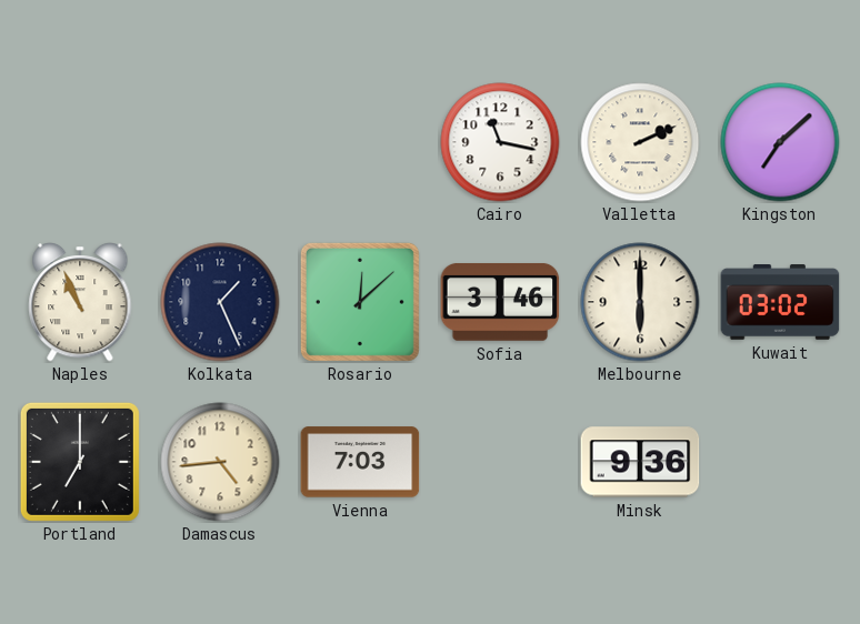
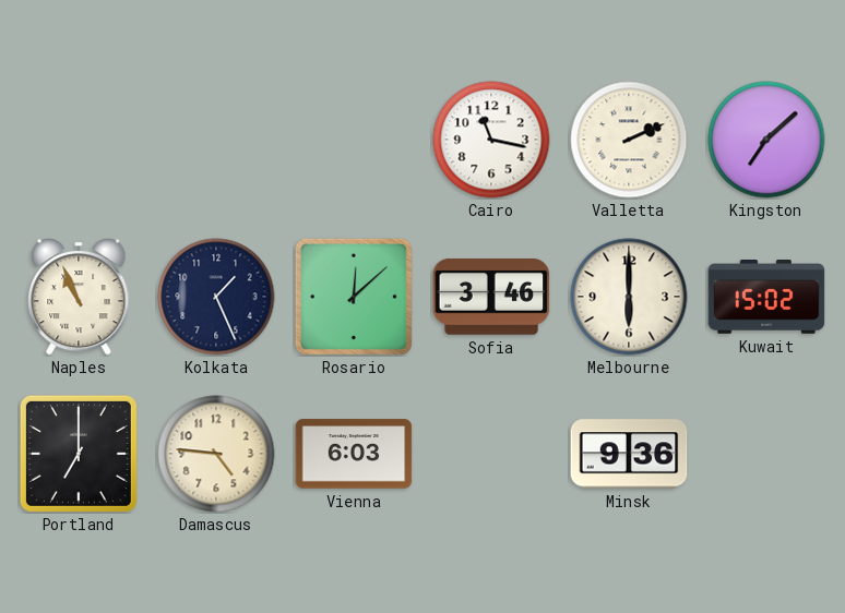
Kuwait: 03:02 -> 15:02
Damascus: 4:44 -> 4:46
Vienna: 7:03 -> 6:03
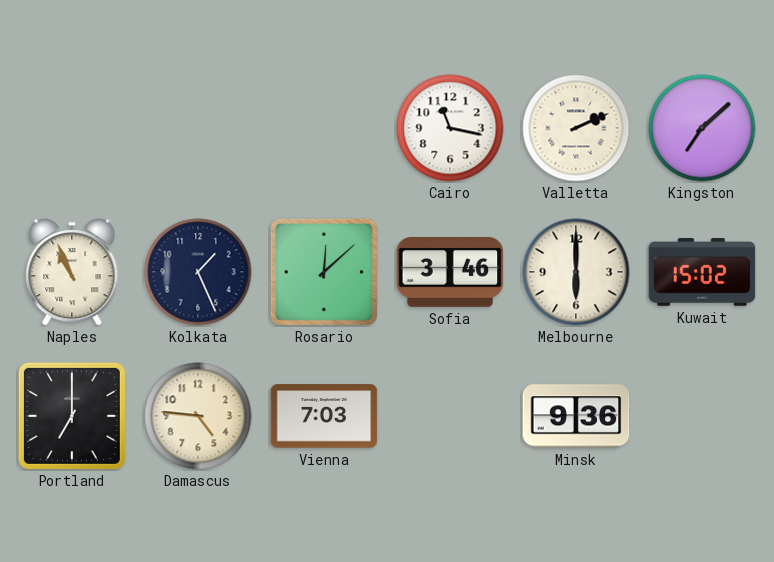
Vienna: 6:03 -> 7:03
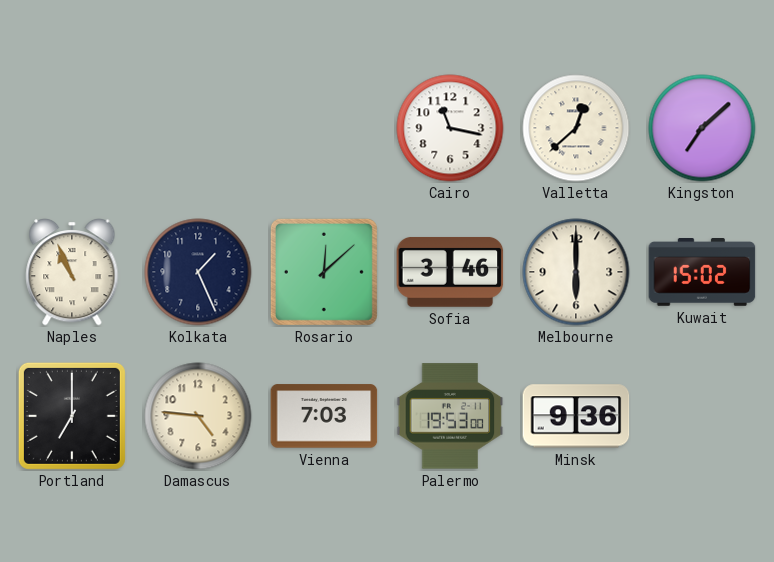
Valletta: 2:11 -> 12:38
Palermo: none -> 19:53
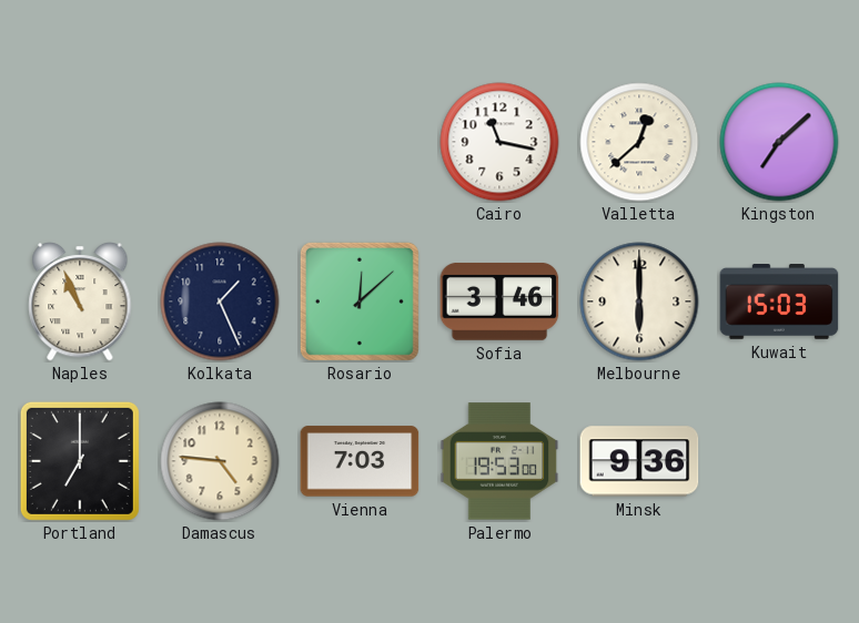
Kuwait: 15:02 -> 15:03
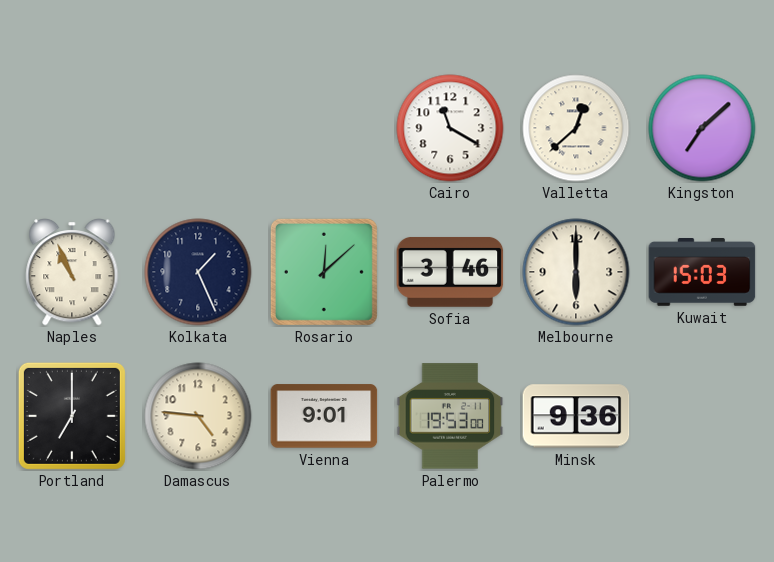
Cairo: 11:17 -> 11:20
Vienna: 7:03 -> 9:01
